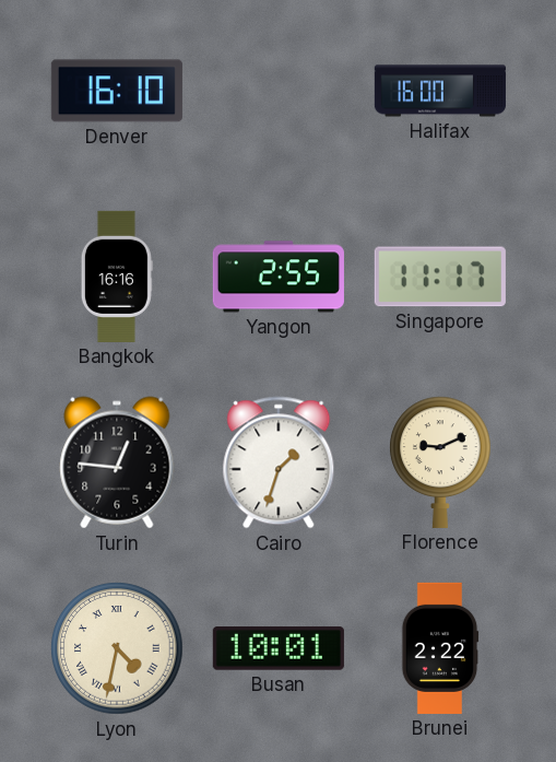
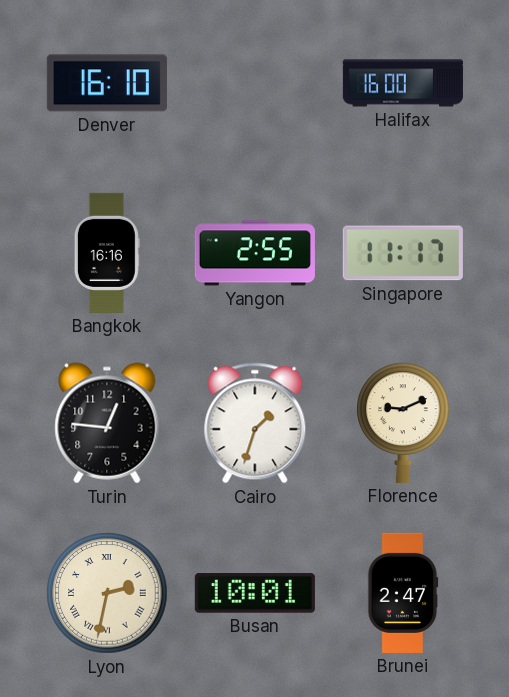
Lyon: 4:32 -> 2:32
Brunei: 2:22 -> 2:47
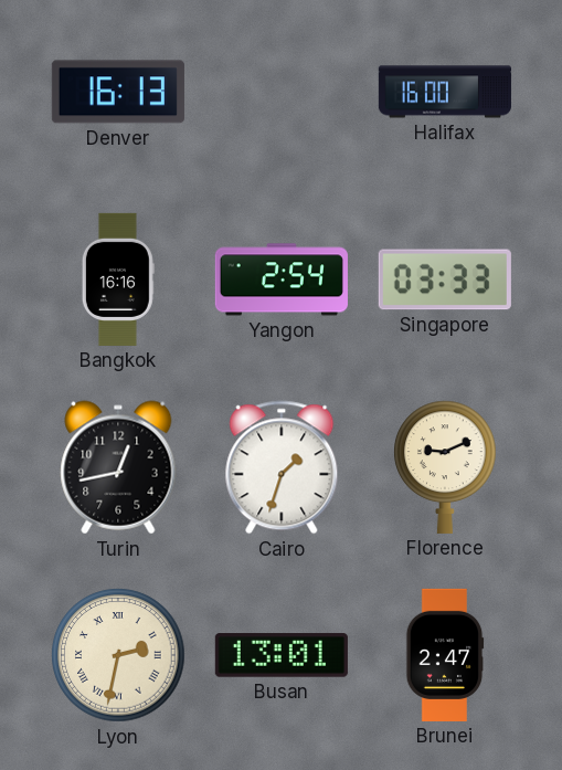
Denver: 16:10 -> 16:13
Yangon: 2:55 -> 2:54
Singapore: 11:17 -> 03:33
Turin: 12:46 -> 12:43
Busan: 10:01 -> 13:01
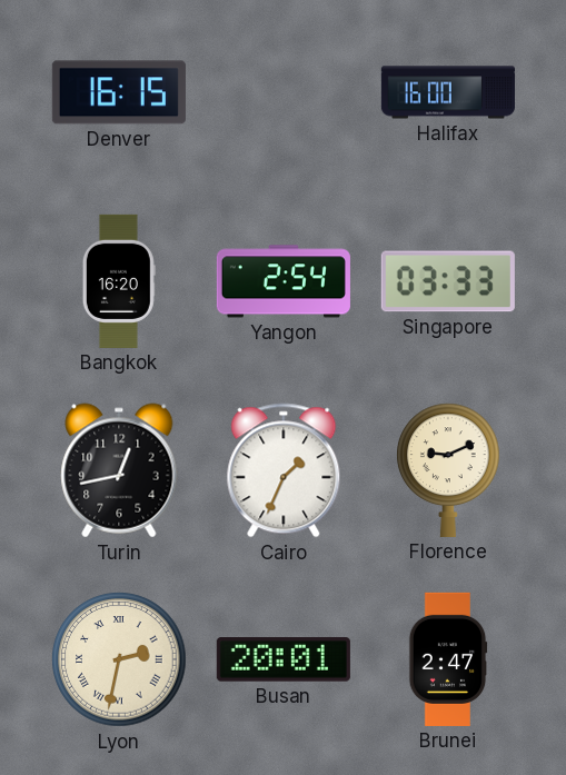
Denver: 16:13 -> 16:15
Bangkok: 16:16 -> 16:20
Cairo: 1:33 -> 1:34
Busan: 13:01 -> 20:01
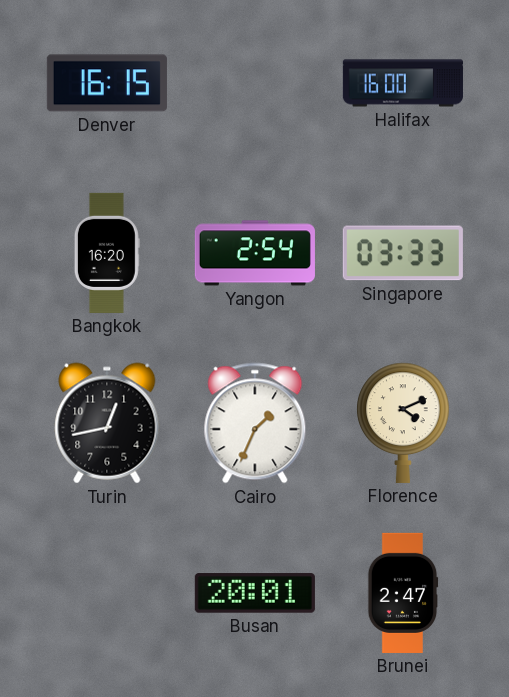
Florence: 9:11 -> 4:11
Lyon: 2:32 -> none
